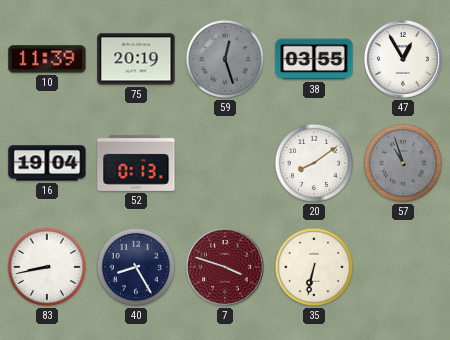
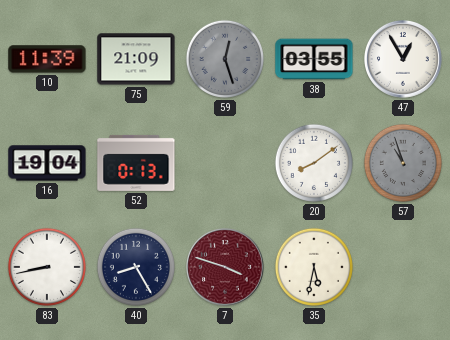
75: 20:19 -> 21:09
35: 6:32 -> 5:32
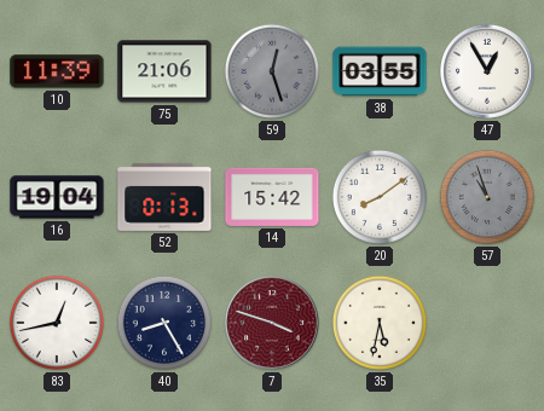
75: 21:09 -> 21:06
14: none -> 15:42
83: 8:43 -> 12:43
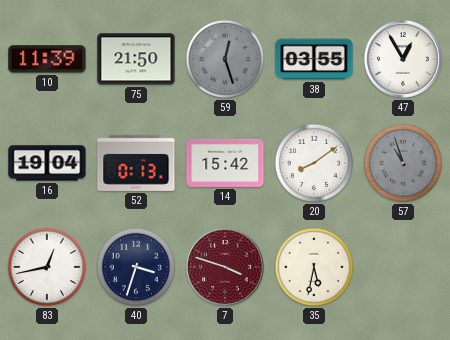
75: 21:06 -> 21:50
40: 8:25 -> 3:33
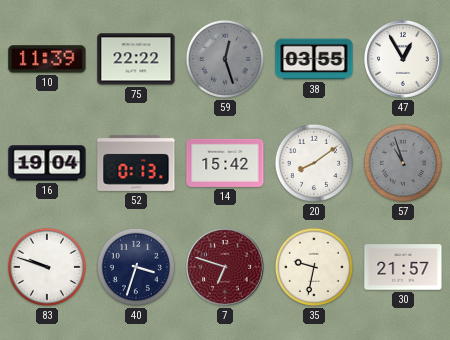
75: 21:50 -> 22:22
83: 12:43 -> 9:48
7: 3:48 -> 6:48
35: 5:32 -> 9:32
30: none -> 21:57
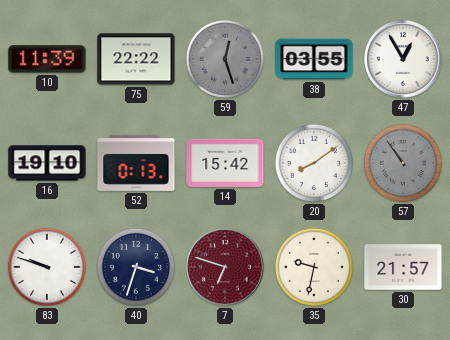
16: 19:04 -> 19:10
57: 10:57 -> 10:54
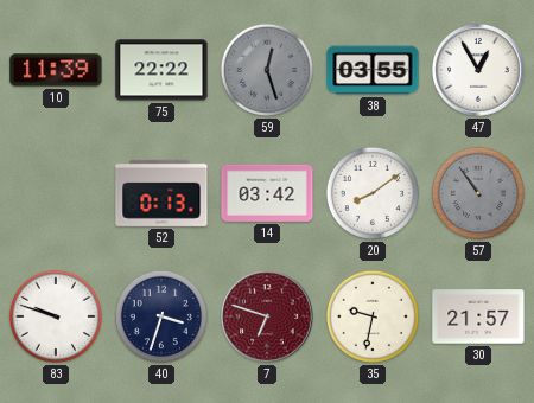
16: 19:10 -> none
14: 15:42 -> 03:42
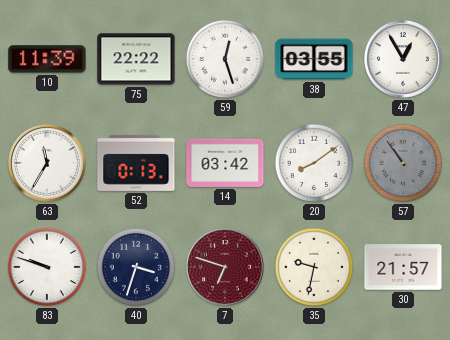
59 dial: grey -> white
63: none -> 11:35
